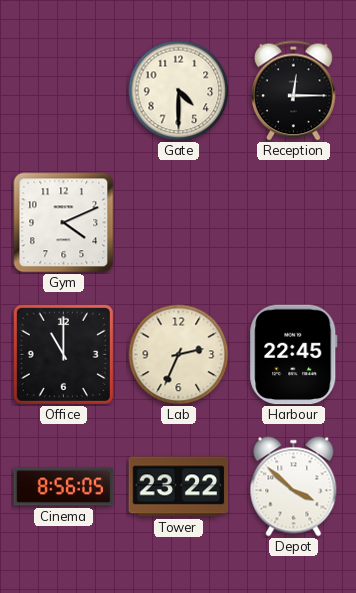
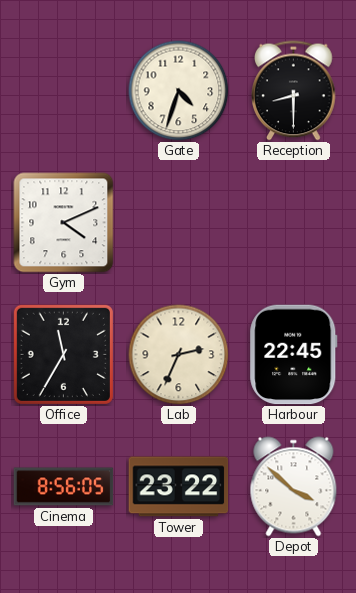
Gate: 4:30 -> 4:33
Reception: 12:15 -> 8:30
Office: 11:00 -> 11:35
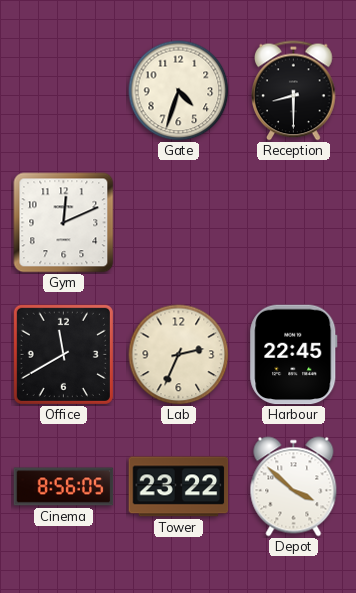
Gym: 4:11 -> 12:11
Office: 11:35 -> 11:40
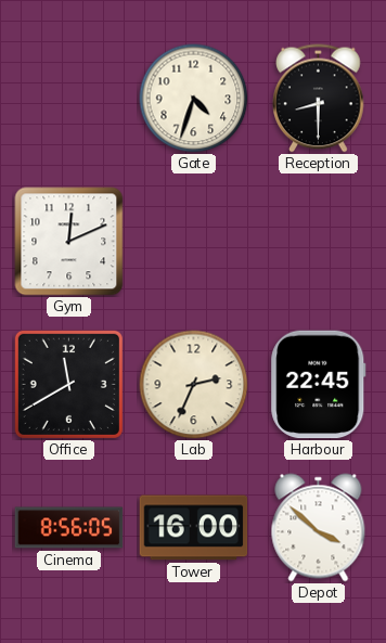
Tower: 23:22 -> 16:00
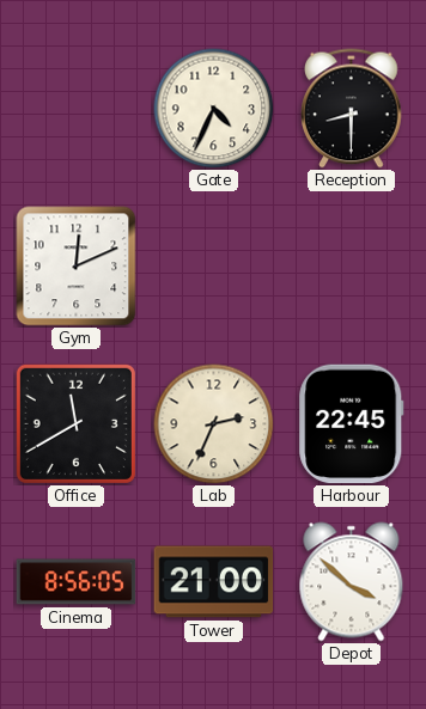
Gate: 4:33 -> 4:34
Tower: 16:00 -> 21:00
